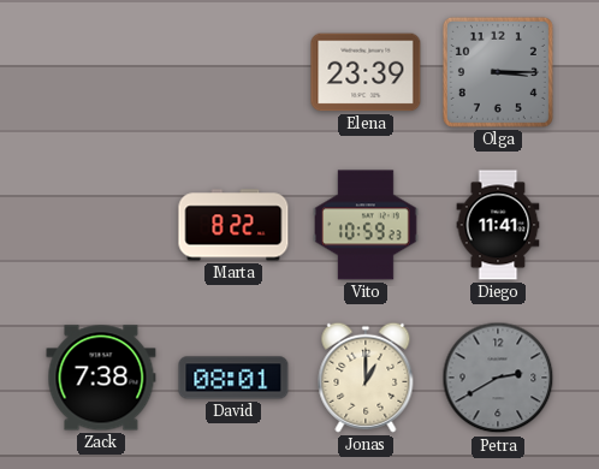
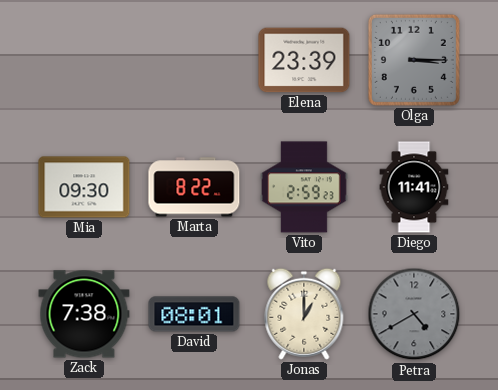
Mia: none -> 09:30
Vito: 10:59 -> 2:59
Petra: 2:40 -> 4:40
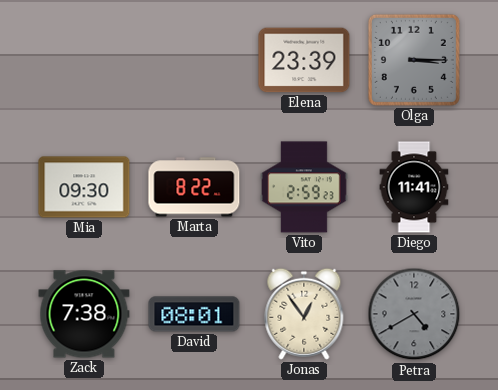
Jonas: 1:00 -> 12:54
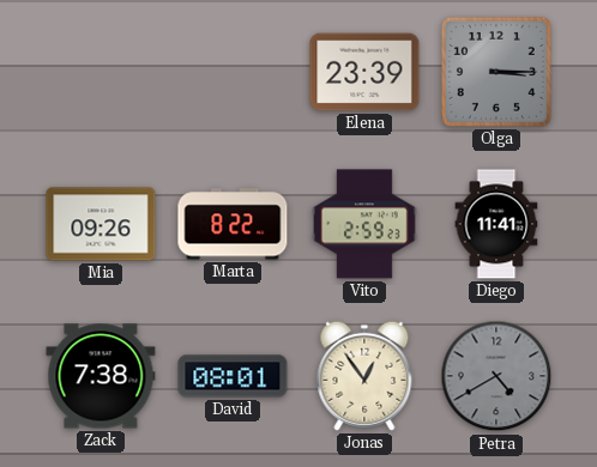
Mia: 09:30 -> 09:26
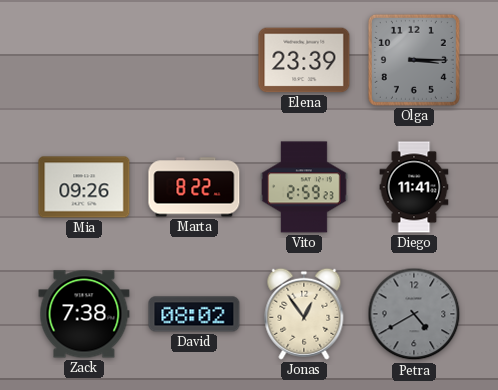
David: 08:01 -> 08:02
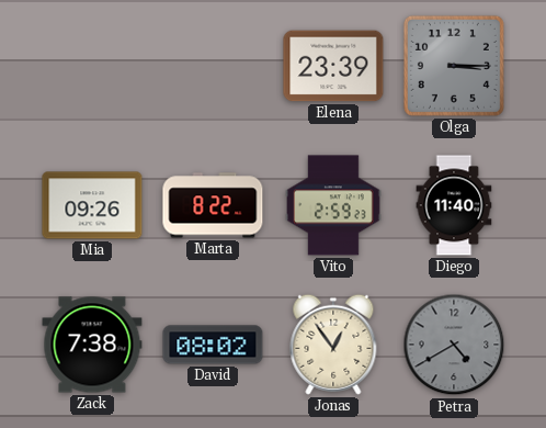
Diego: 11:41 -> 11:40
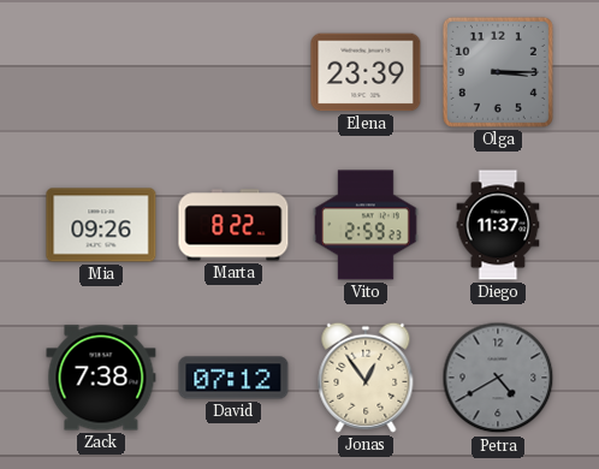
Diego: 11:40 -> 11:37
David: 08:02 -> 07:12
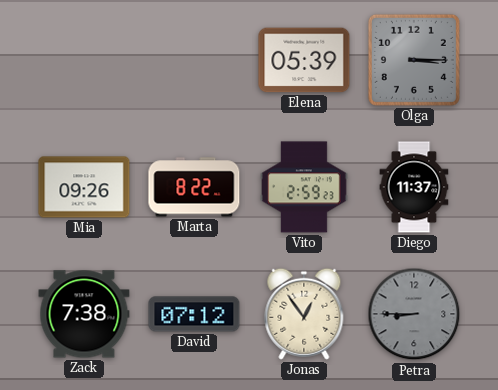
Elena: 23:39 -> 05:39
Petra: 4:40 -> 8:45
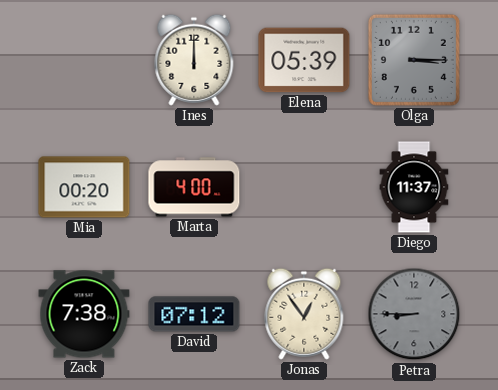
Ines: none -> 12:00
Mia: 09:26 -> 00:20
Marta: 8:22 -> 4:00
Vito: 2:59 -> none
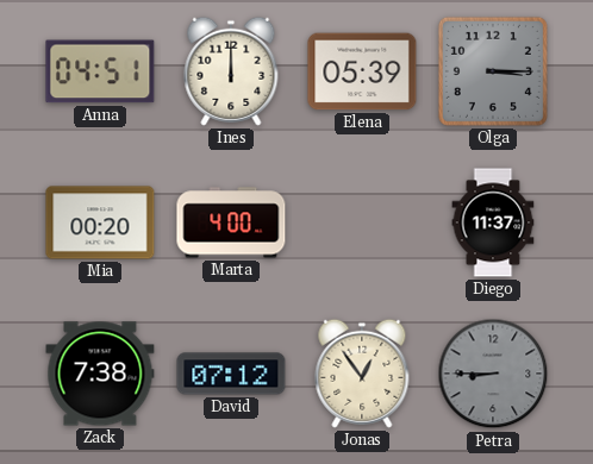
Anna: none -> 04:51
